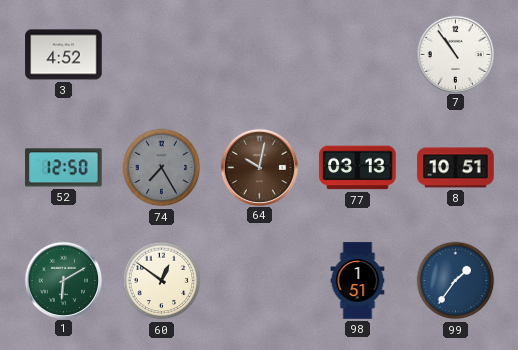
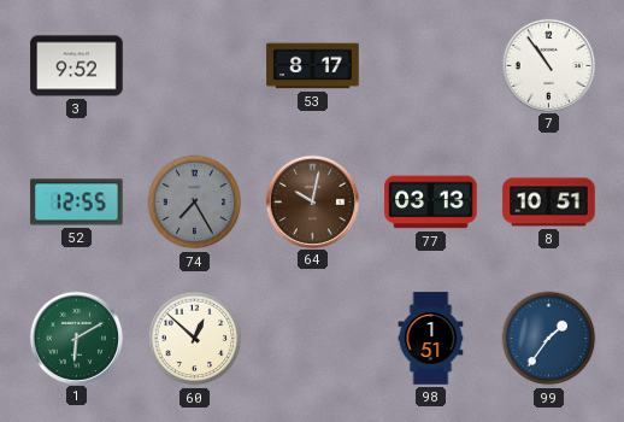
3: 4:52 -> 9:52
53: none -> 8:17
52: 12:50 -> 12:55
60: 12:51 -> 12:52
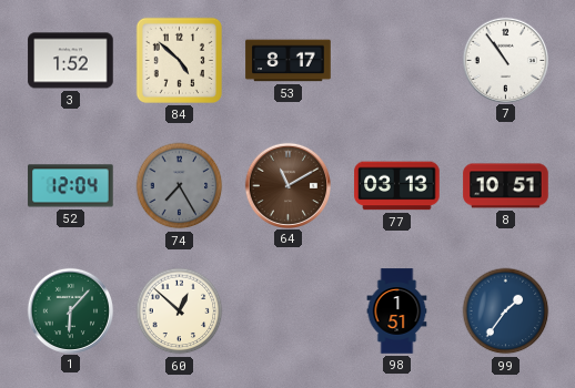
3: 9:52 -> 1:52
84: none -> 4:52
52: 12:55 -> 12:04
64: 10:02 -> 11:10
1: 6:10 -> 6:07
